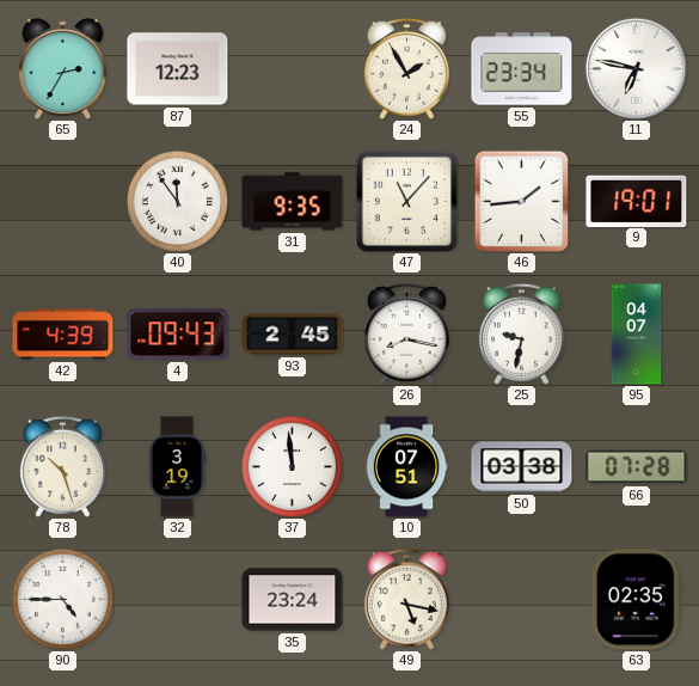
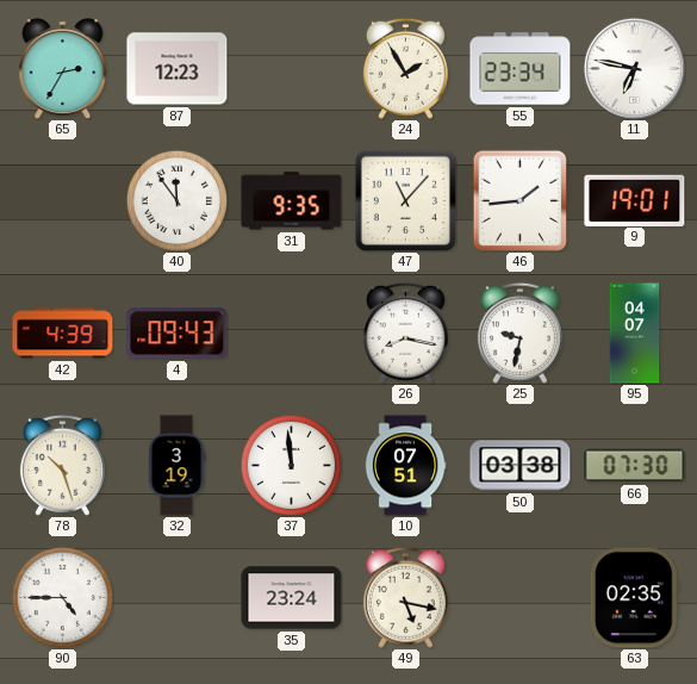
93: 2:45 -> none
66: 07:28 -> 07:30
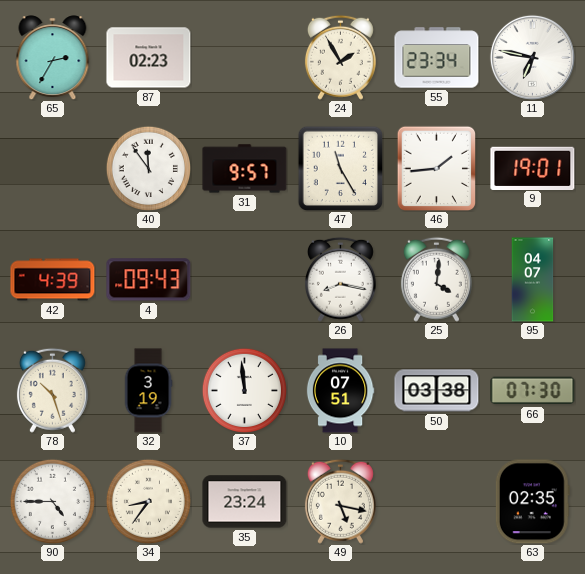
87: 12:23 -> 02:23
31: 9:35 -> 9:57
47: 11:07 -> 11:25
25: 9:32 -> 4:01
34: none -> 8:36
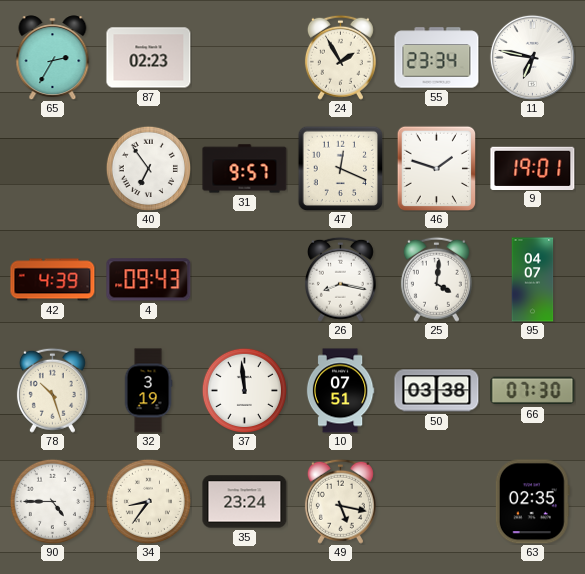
40: 11:54 -> 6:54
47: 11:25 -> 12:19
46: 1:44 -> 1:48
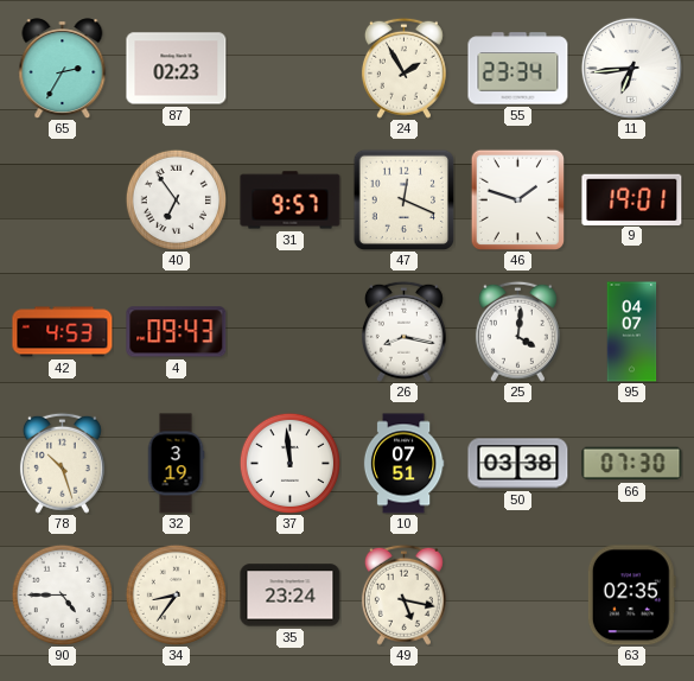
11: 6:47 -> 6:44
42: 4:39 -> 4:53
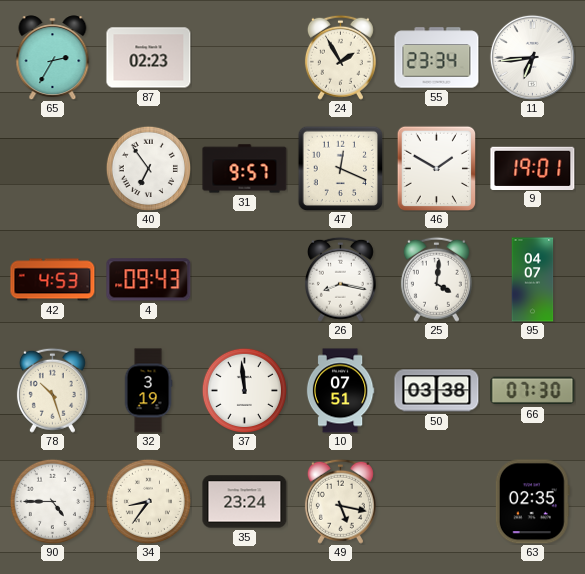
46: 1:48 -> 1:50
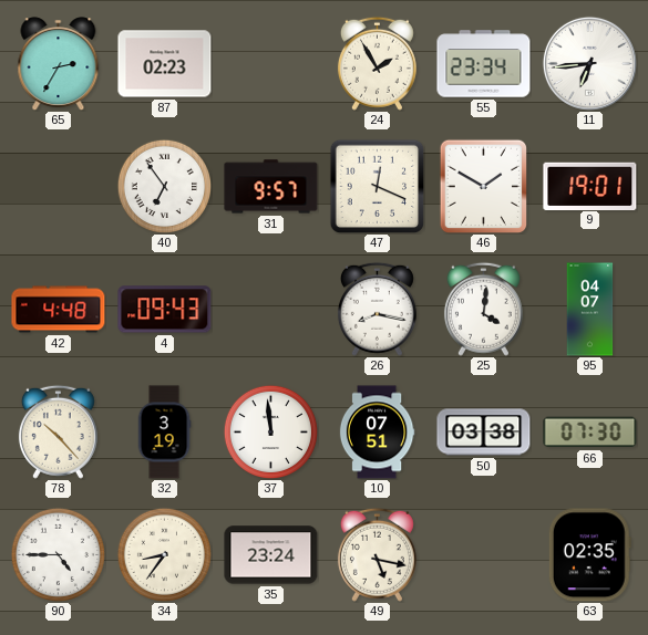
42: 4:53 -> 4:48
78: 10:27 -> 10:23
